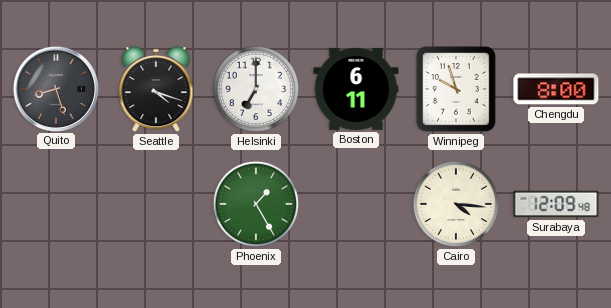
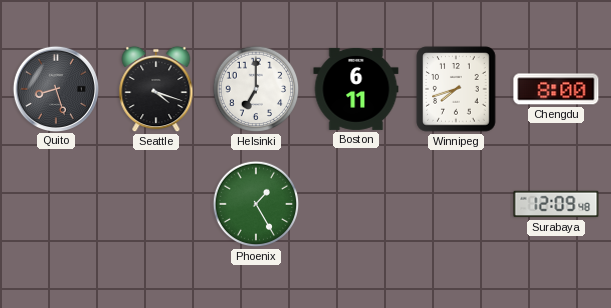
Winnipeg: 9:57 -> 7:42
Cairo: 4:16 -> none
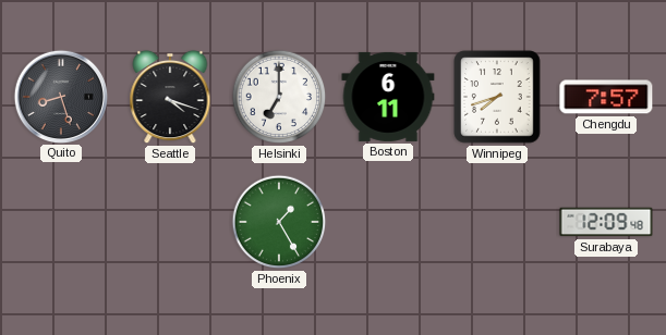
Chengdu: 8:00 -> 7:57
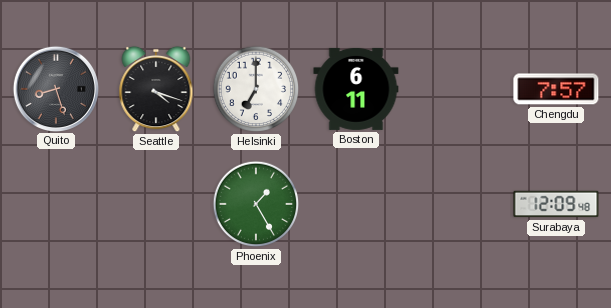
Winnipeg: 7:42 -> none
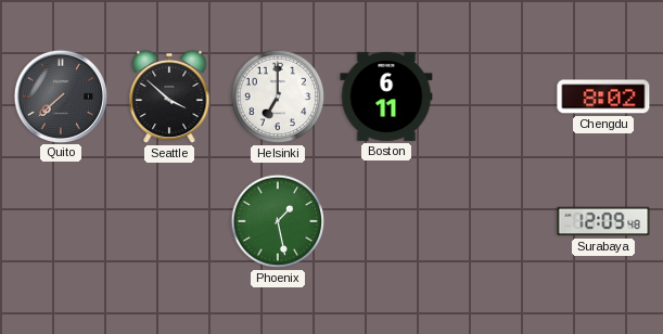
Quito: 8:27 -> 7:38
Seattle: 4:18 -> 3:52
Chengdu: 7:57 -> 8:02
Phoenix: 1:25 -> 1:28
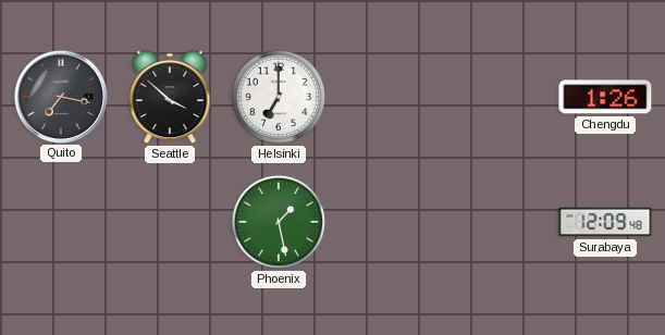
Quito: 7:38 -> 7:17
Boston: 6:11 -> none
Chengdu: 8:02 -> 1:26
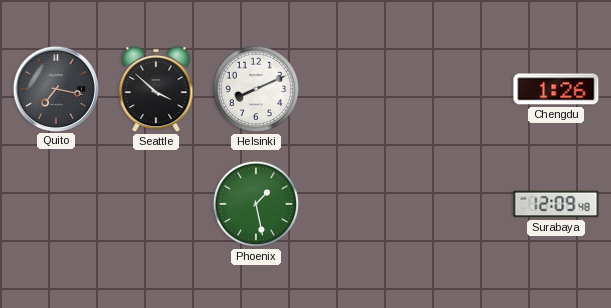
Helsinki: 7:00 -> 8:11
